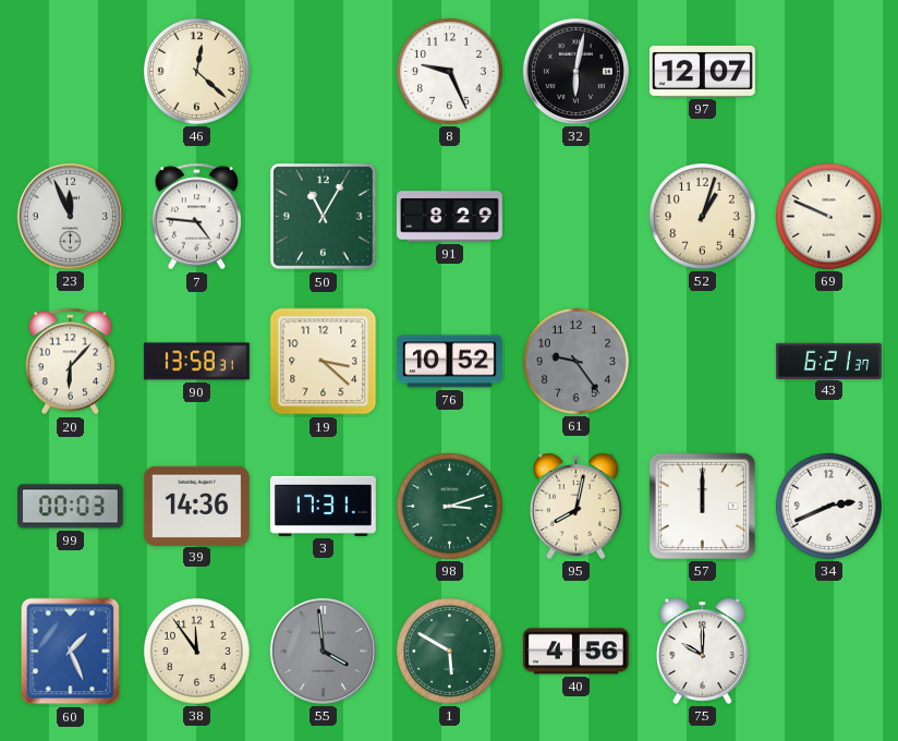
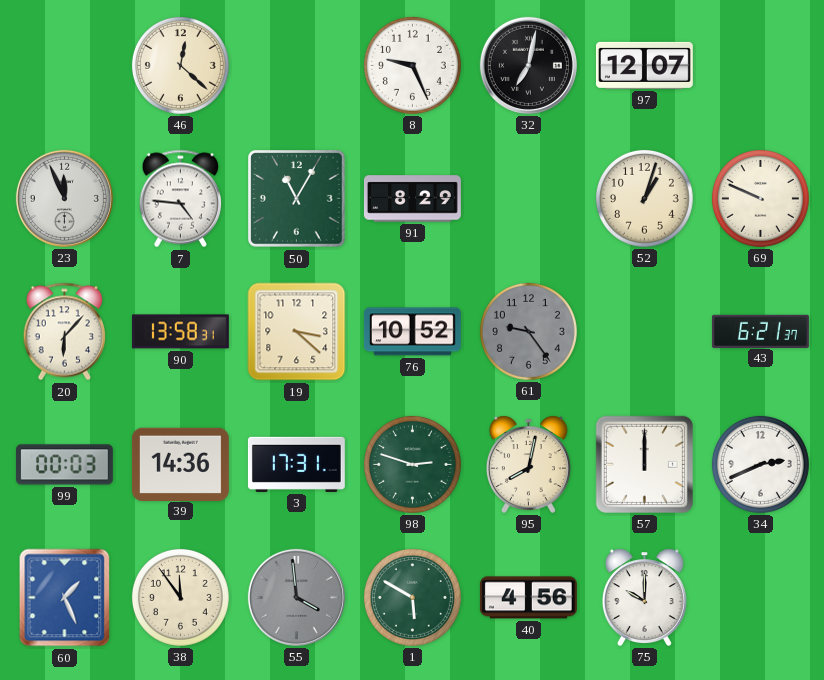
32: 6:02 -> 7:02
98: 3:12 -> 2:48
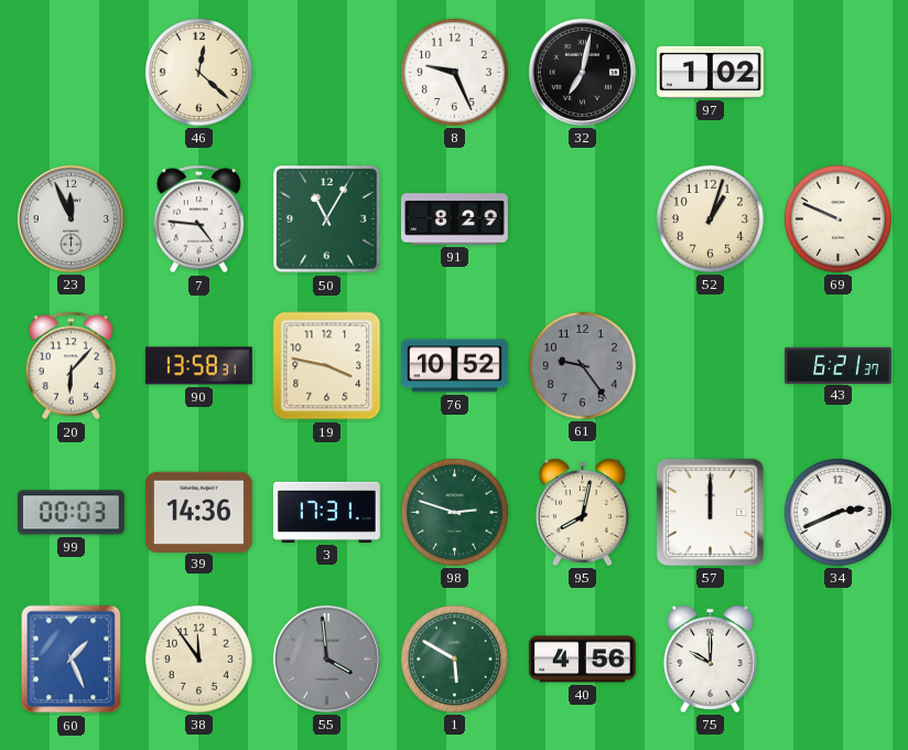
97: 12:07 -> 1:02
19: 3:22 -> 3:47
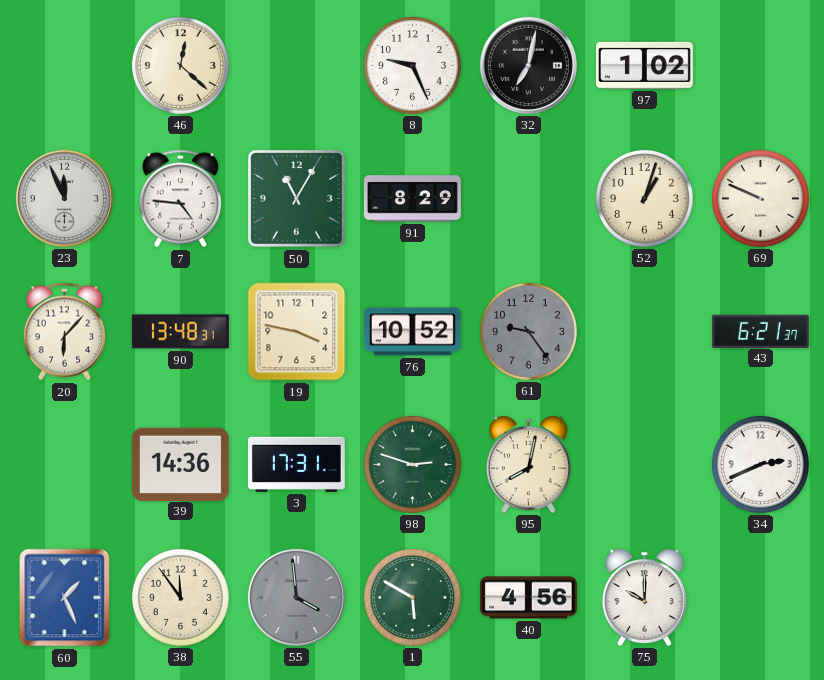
90: 13:58 -> 13:48
99: 00:03 -> none
57: 12:00 -> none
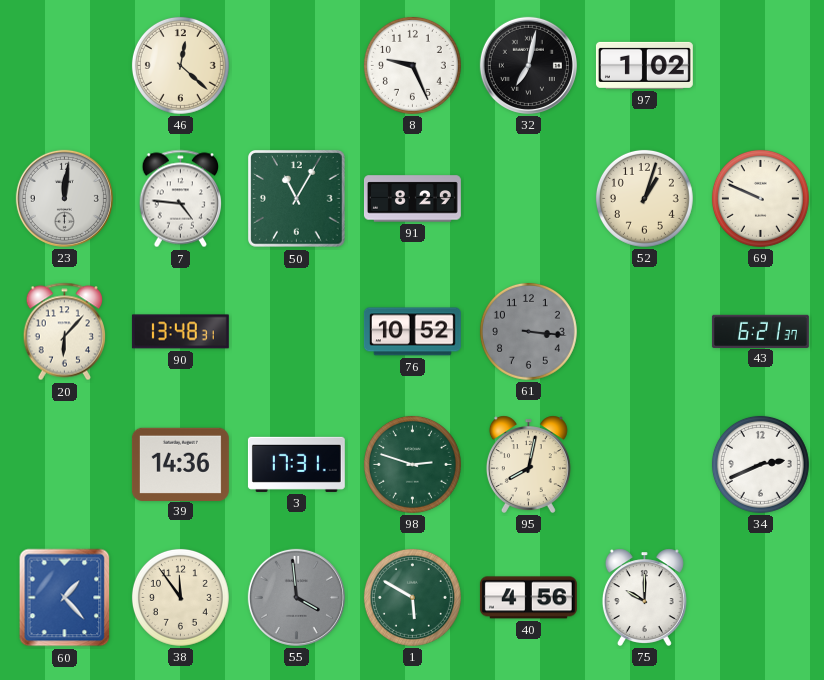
23: 11:56 -> 12:01
19: 3:47 -> none
61: 9:24 -> 3:16
60: 1:26 -> 1:23
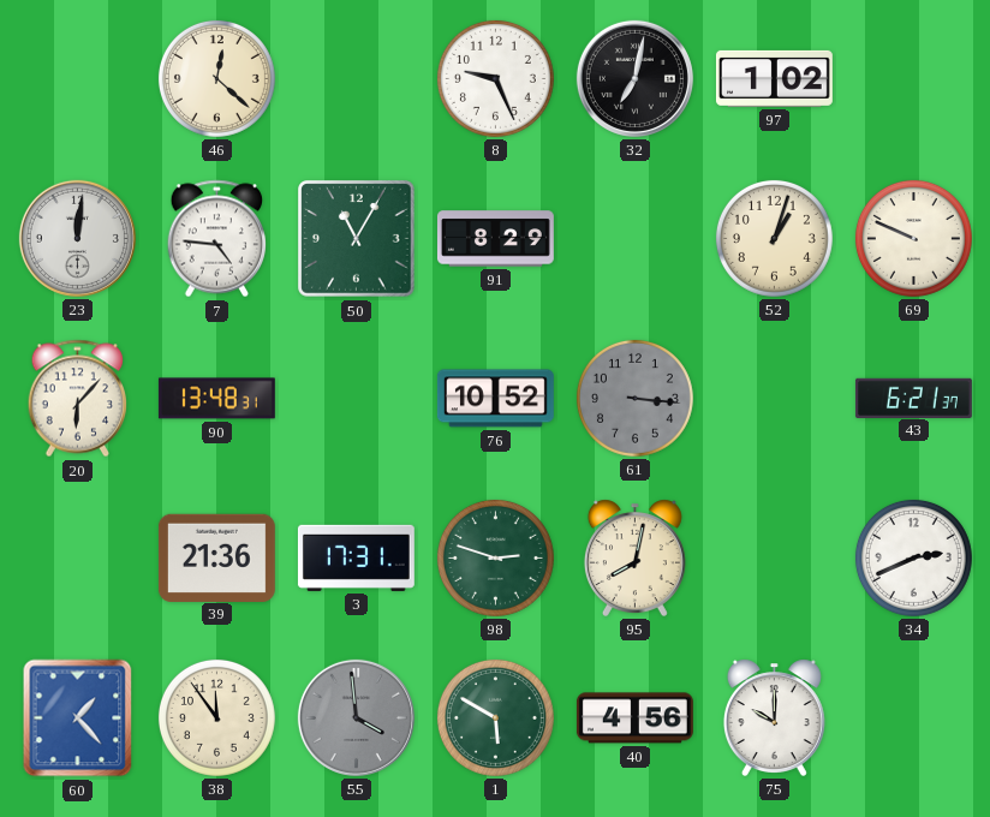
39: 14:36 -> 21:36
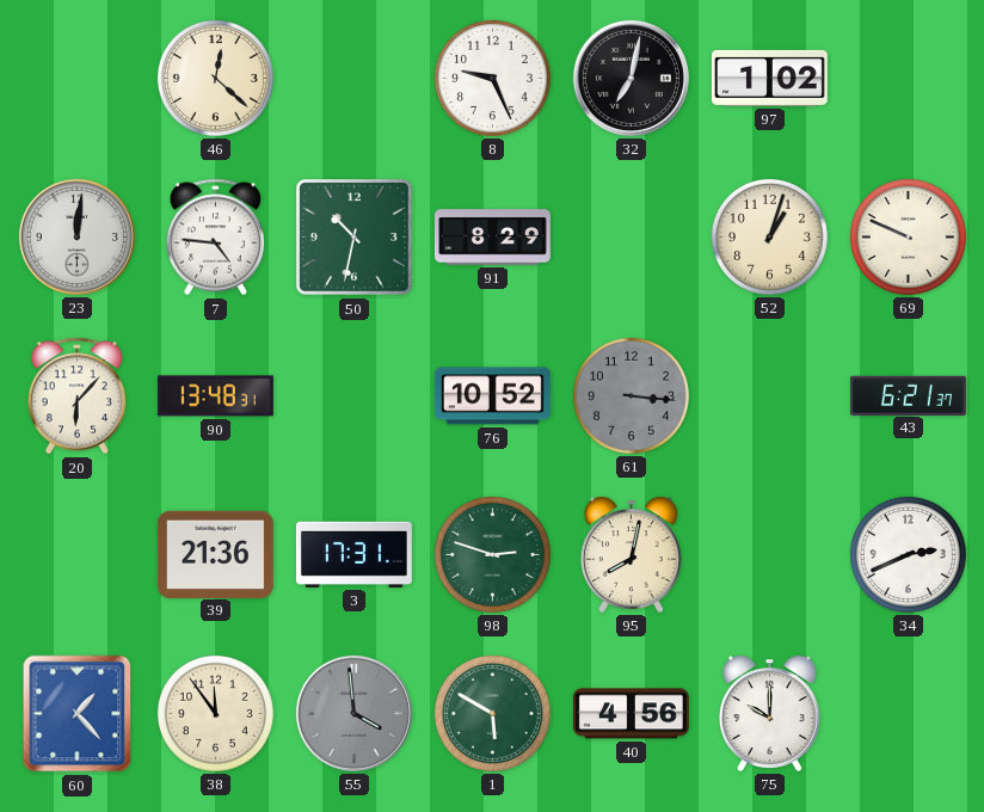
50: 11:05 -> 10:32
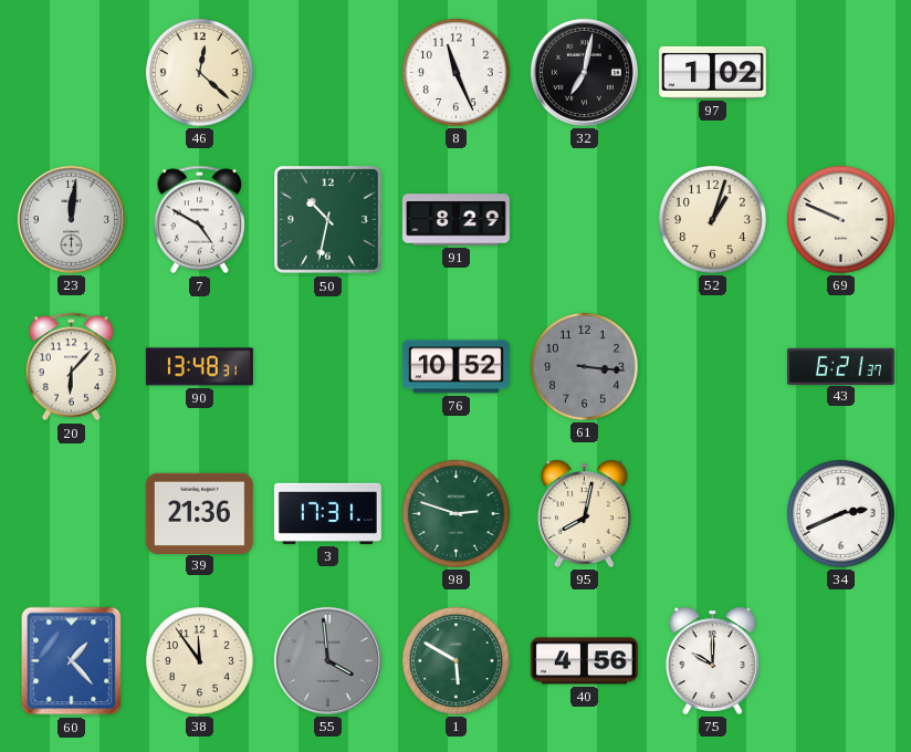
8: 9:26 -> 11:26
7: 4:46 -> 4:50
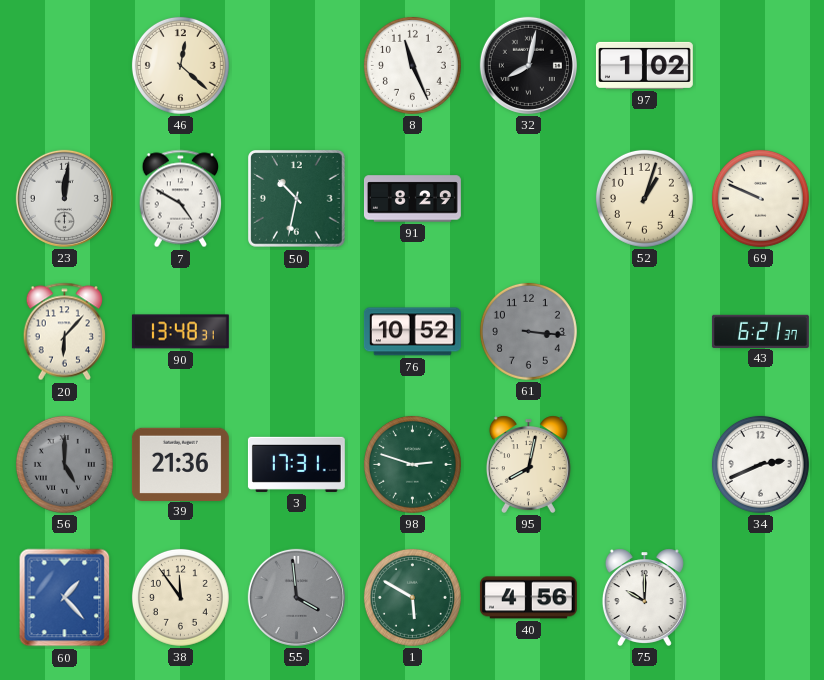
32: 7:02 -> 8:02
56: none -> 5:00
